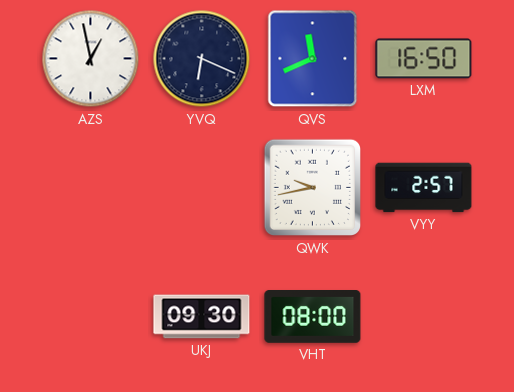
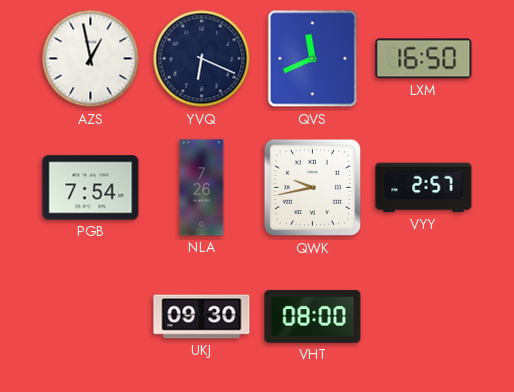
PGB: none -> 7:54
NLA: none -> 7:26
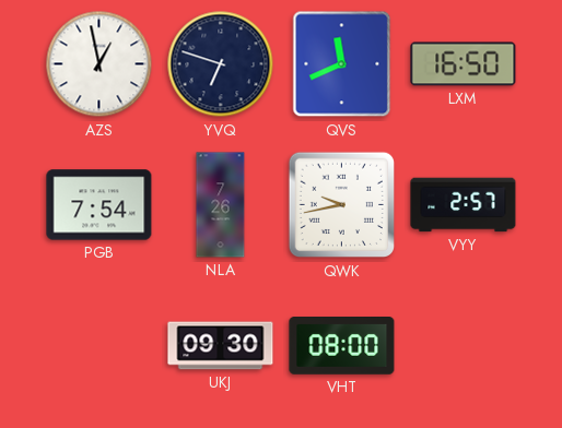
YVQ: 6:19 -> 6:48
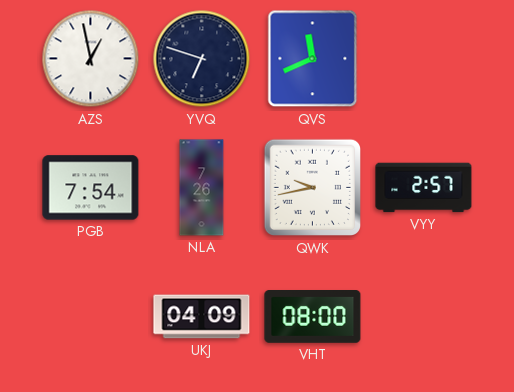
LXM: 16:50 -> none
UKJ: 09:30 -> 04:09
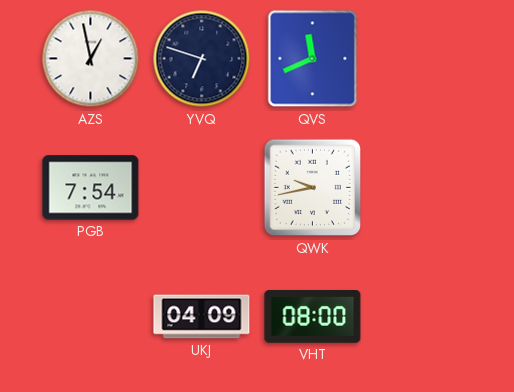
NLA: 7:26 -> none
VYY: 2:57 -> none
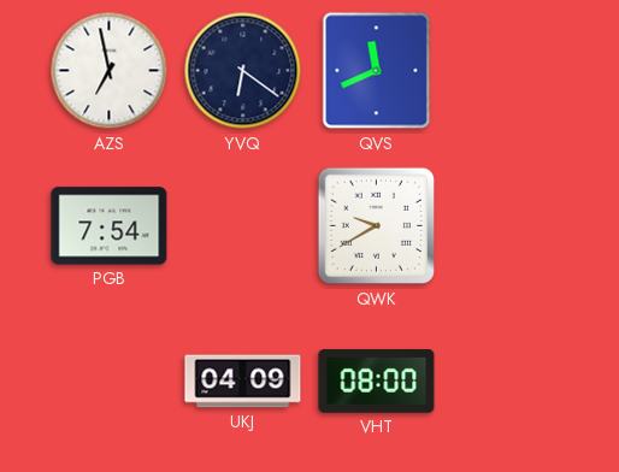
AZS: 12:58 -> 6:58
YVQ: 6:48 -> 6:21
QWK: 9:43 -> 9:40
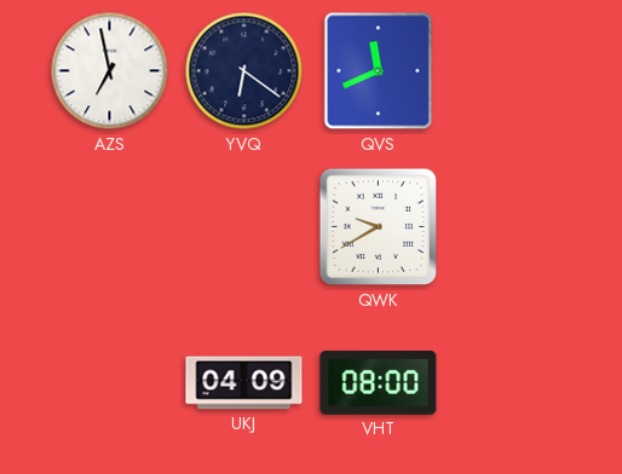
PGB: 7:54 -> none
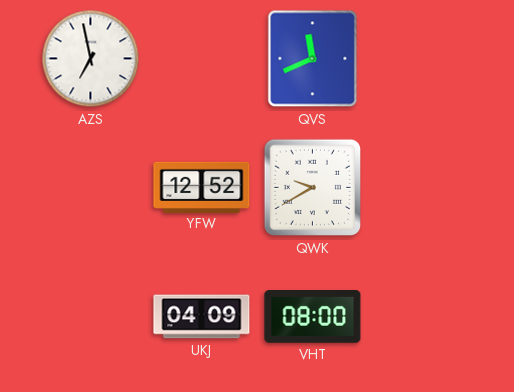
YVQ: 6:21 -> none
YFW: none -> 12:52
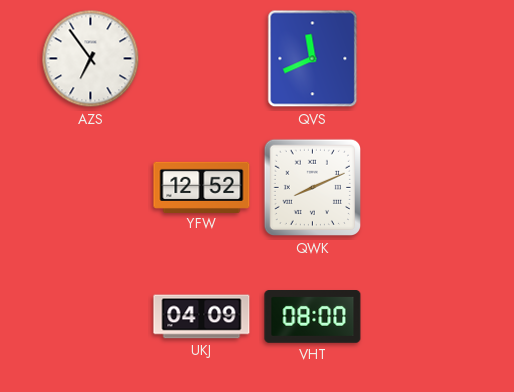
AZS: 6:58 -> 6:54
QWK: 9:40 -> 8:11
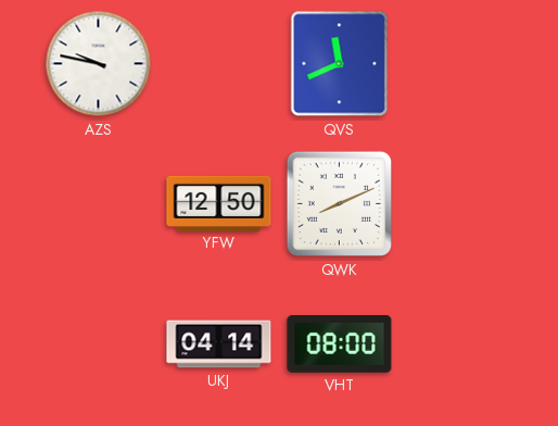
AZS: 6:54 -> 9:47
YFW: 12:52 -> 12:50
UKJ: 04:09 -> 04:14
